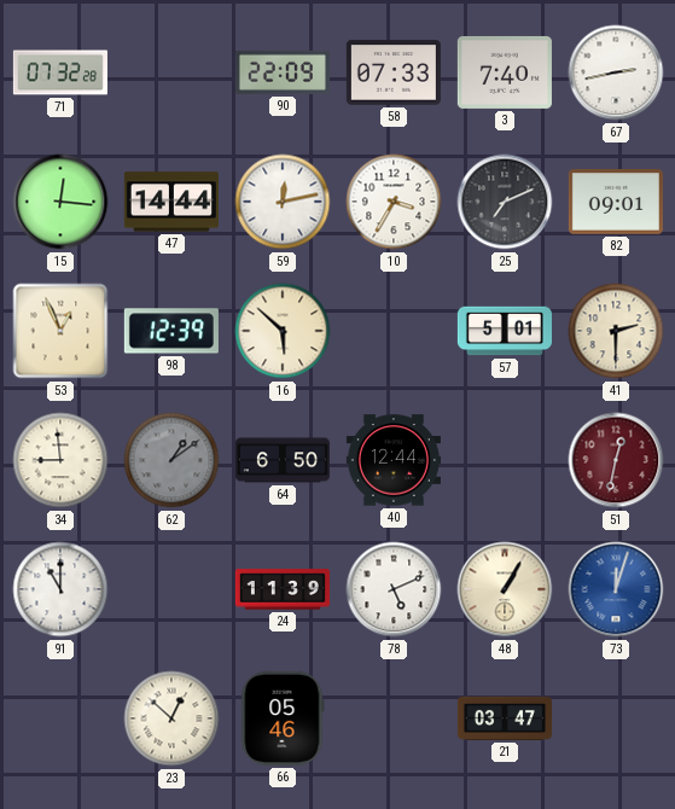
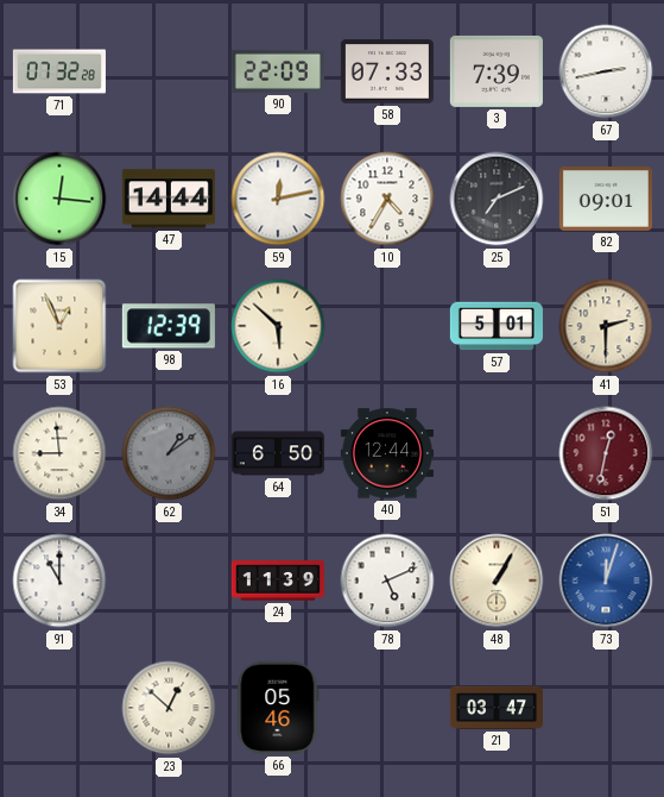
3: 7:40 -> 7:39
10: 3:35 -> 4:35
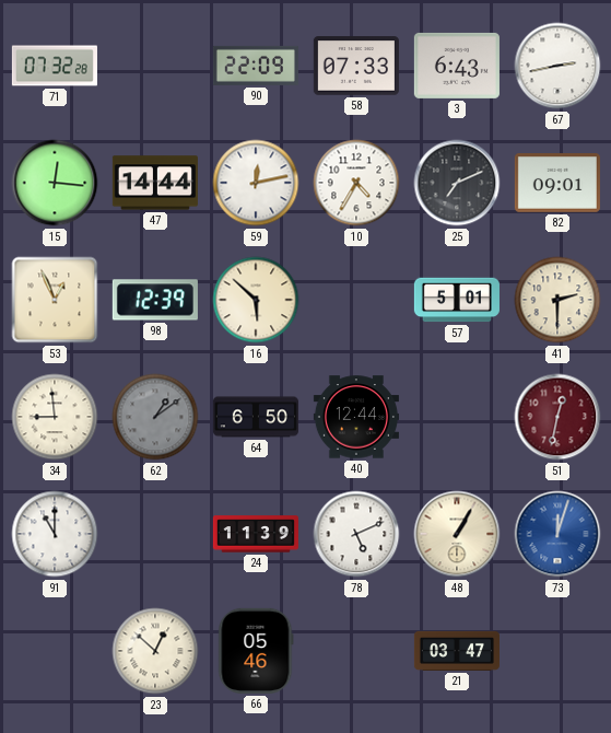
3: 7:39 -> 6:43
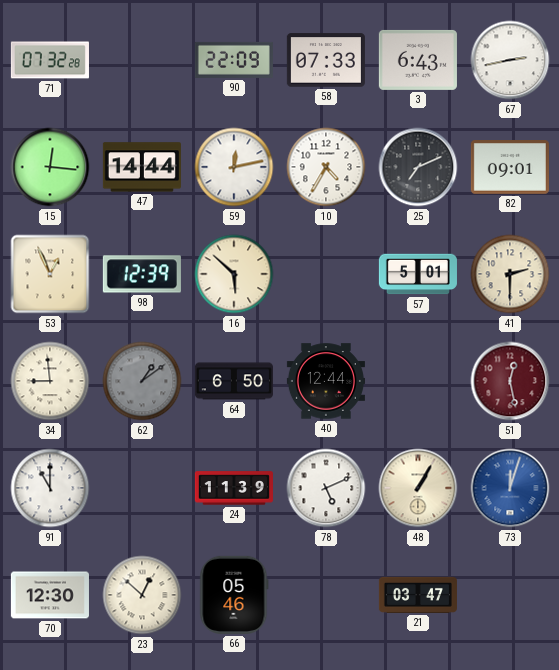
51: 12:32 -> 12:28
70: none -> 12:30
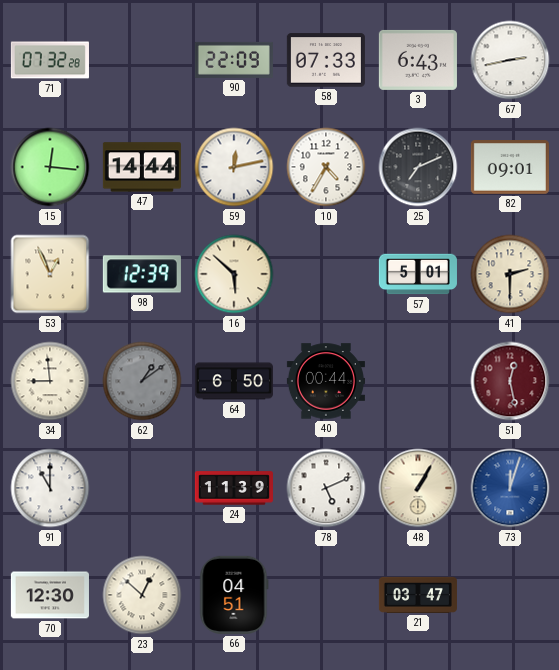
40: 12:44 -> 00:44
66: 05:46 -> 04:51
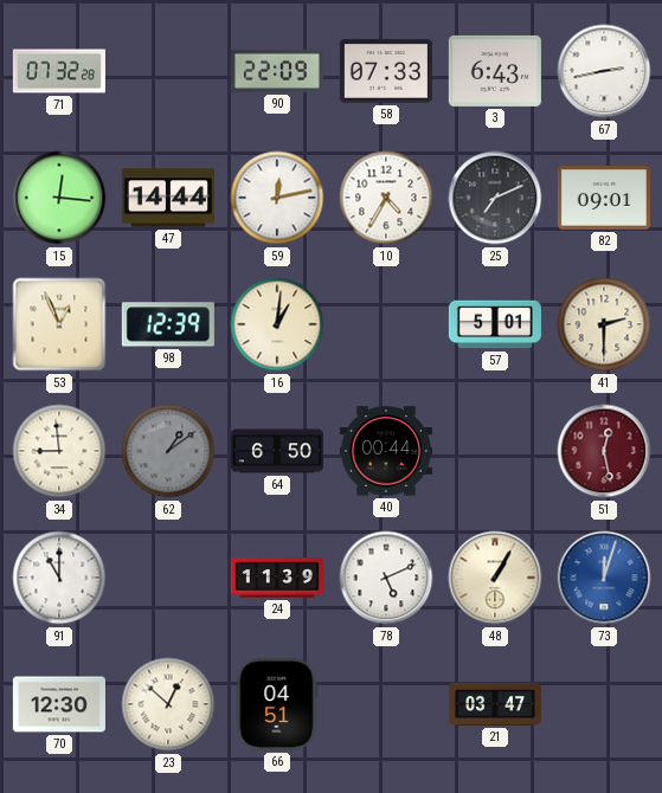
16: 5:52 -> 1:01
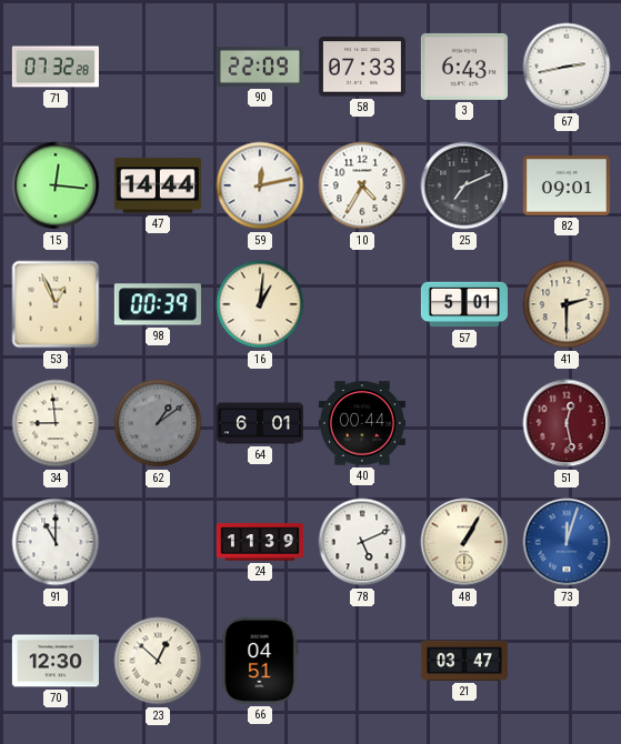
98: 12:39 -> 00:39
64: 6:50 -> 6:01
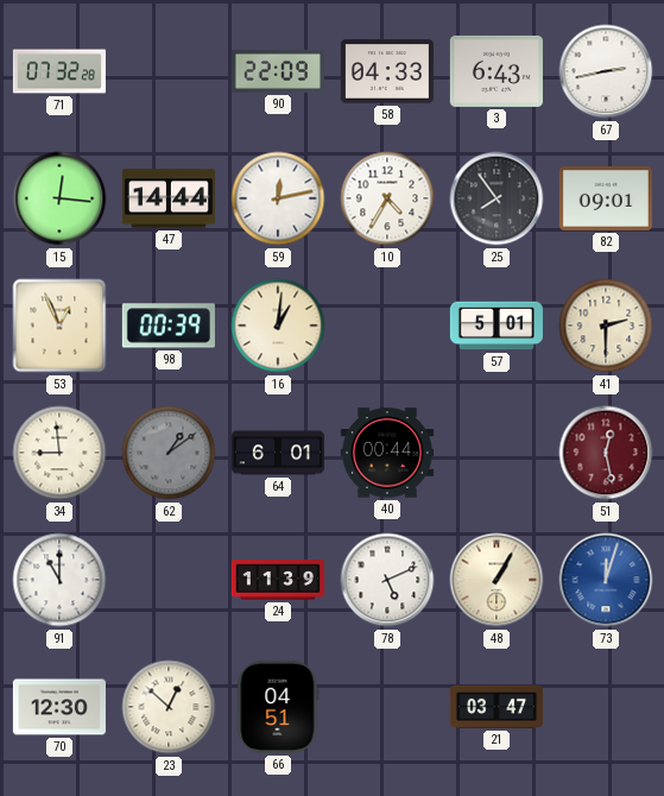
58: 07:33 -> 04:33
25: 7:11 -> 7:54
